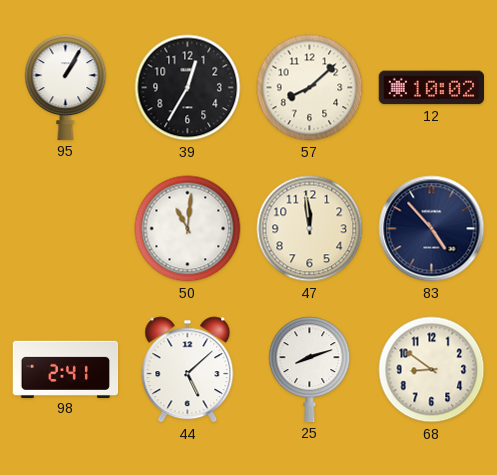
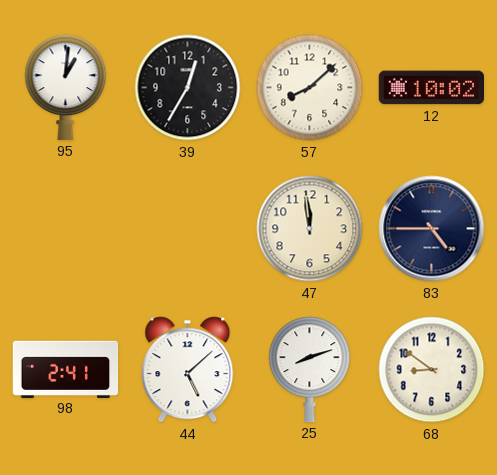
95: 1:05 -> 1:01
50: 11:01 -> none
83: 4:53 -> 4:45
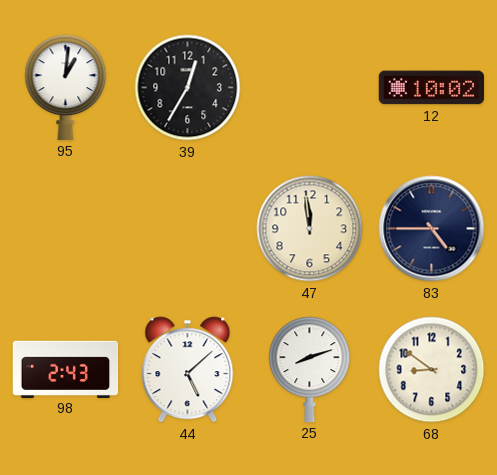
57: 8:08 -> none
98: 2:41 -> 2:43
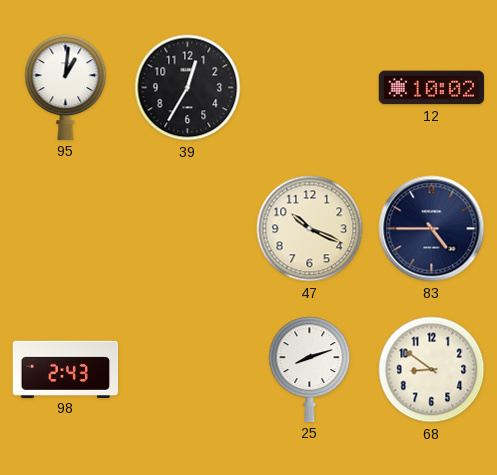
47: 11:59 -> 10:19
44: 5:08 -> none
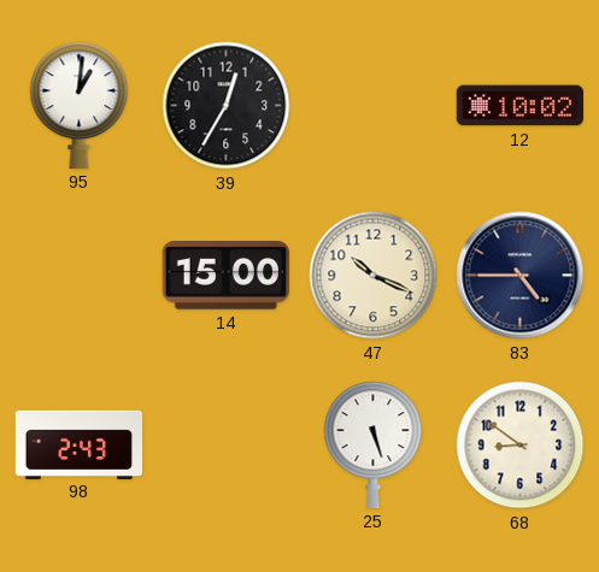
14: none -> 15:00
25: 8:12 -> 5:27
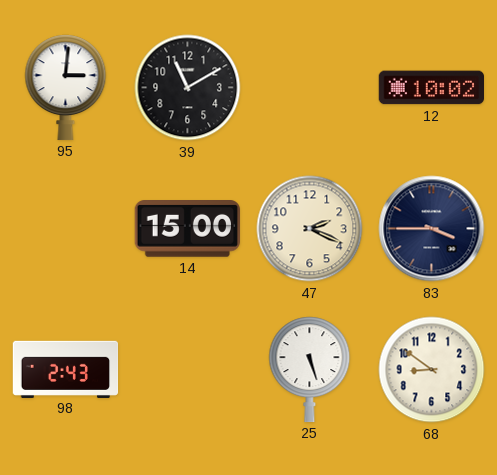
95: 1:01 -> 3:01
39: 12:35 -> 11:10
47: 10:19 -> 2:19
83: 4:45 -> 3:45
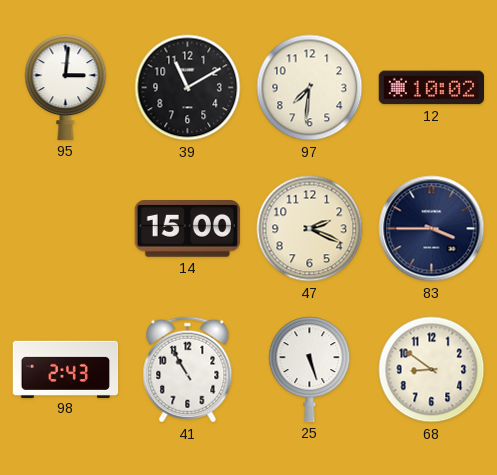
97: none -> 7:31
41: none -> 10:55
